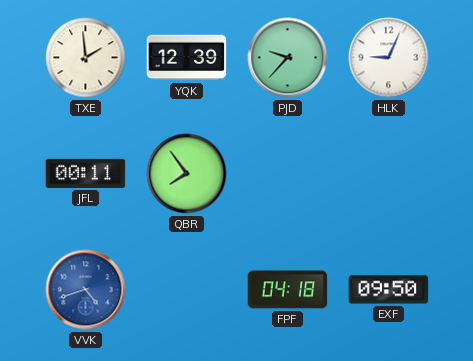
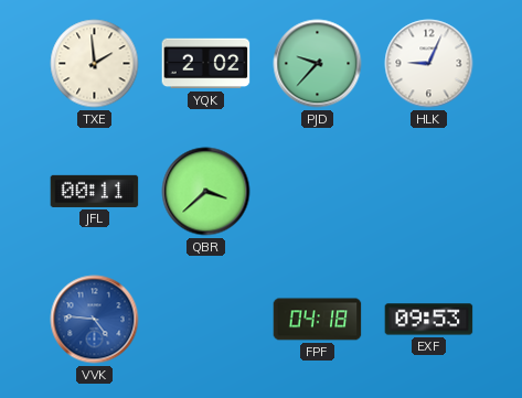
YQK: 12:39 -> 2:02
QBR: 7:54 -> 3:38
VVK: 4:42 -> 4:46
EXF: 09:50 -> 09:53
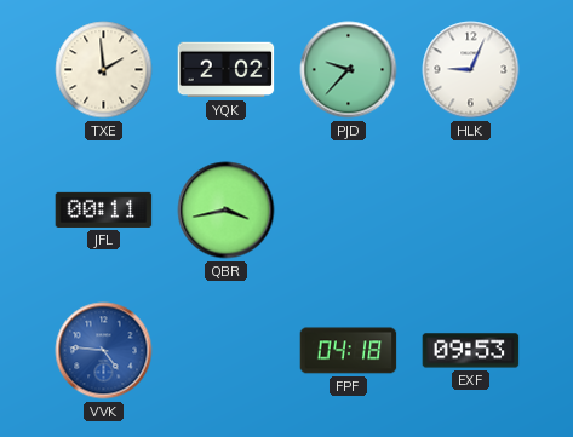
QBR: 3:38 -> 3:43
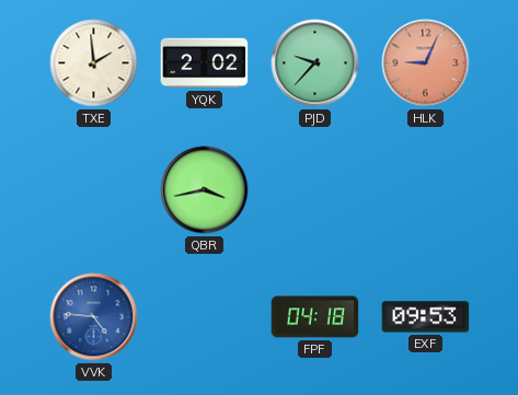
HLK dial: white -> salmon
JFL: 00:11 -> none
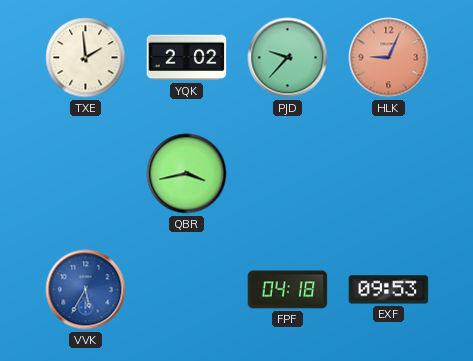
VVK: 4:46 -> 5:35
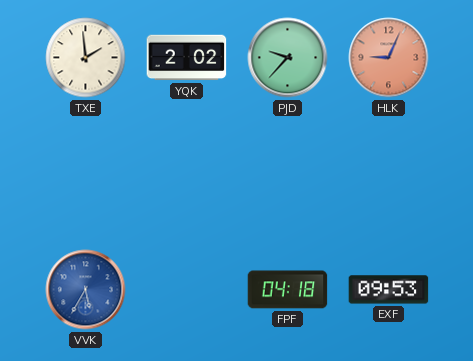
QBR: 3:43 -> none
